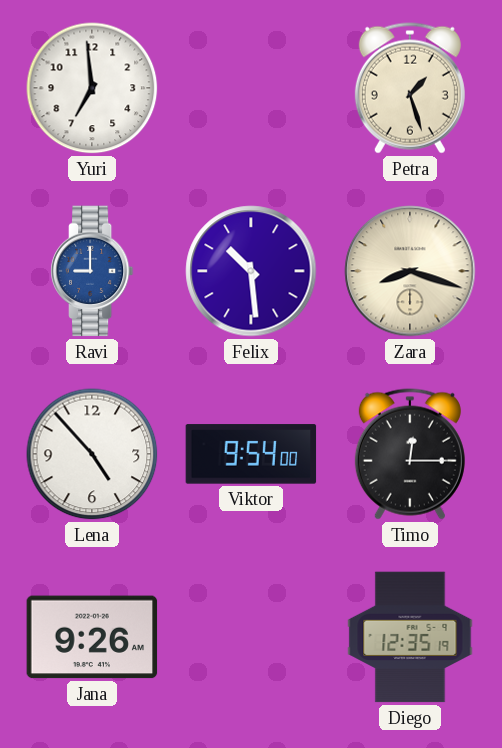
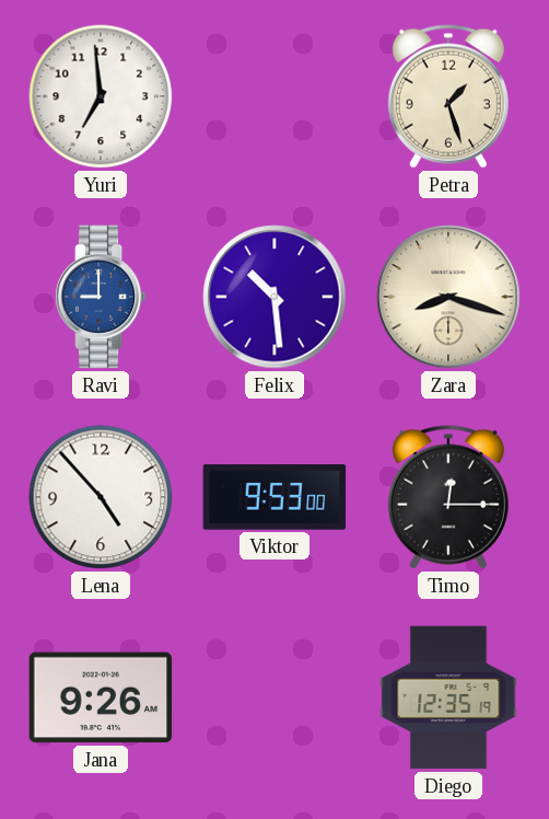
Viktor: 9:54 -> 9:53
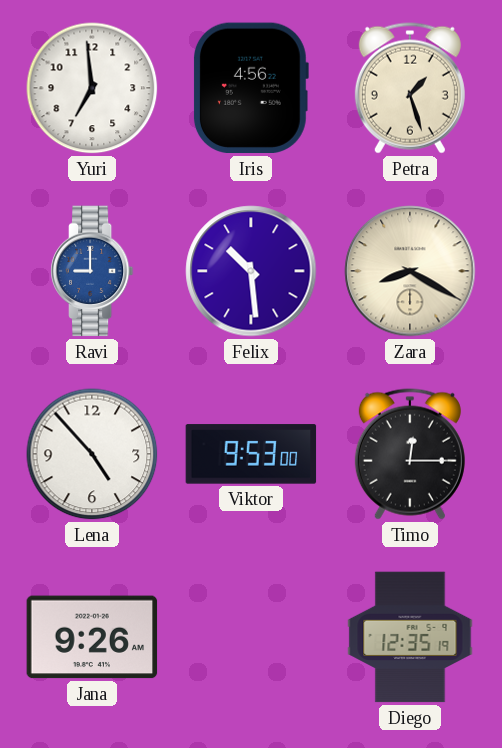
Iris: none -> 4:56
Zara: 8:18 -> 8:20
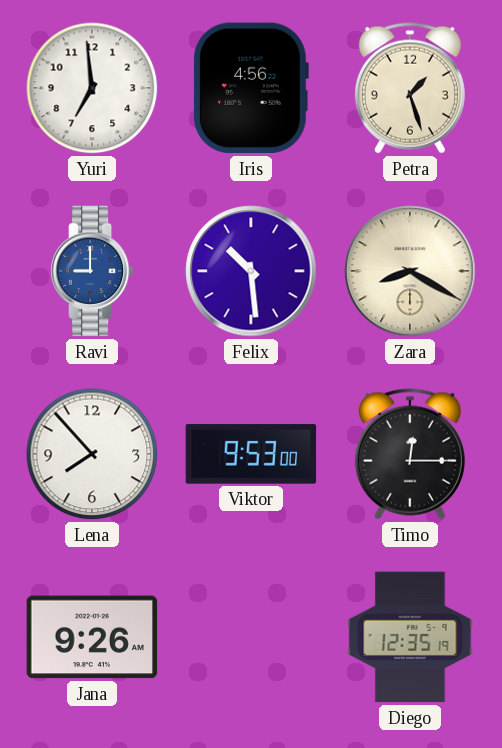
Lena: 4:53 -> 7:53
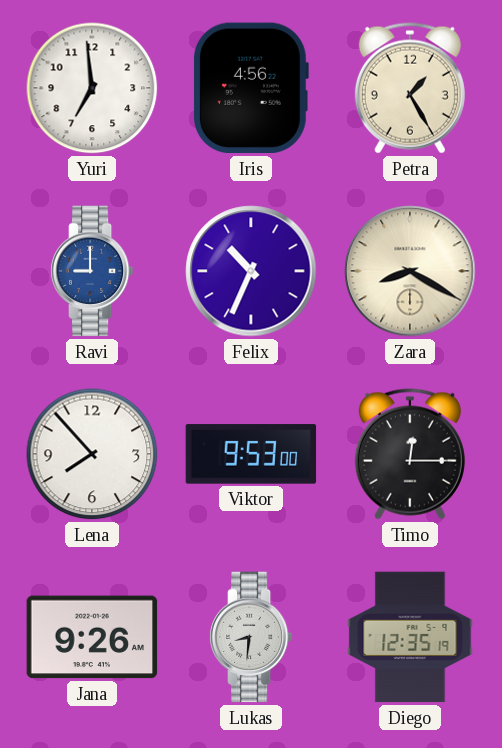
Petra: 1:27 -> 1:25
Felix: 10:29 -> 10:34
Lukas: none -> 8:31
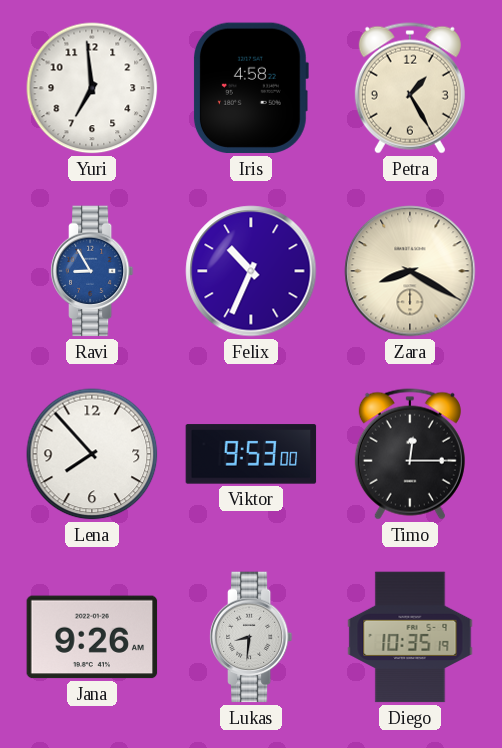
Iris: 4:56 -> 4:58
Ravi: 9:00 -> 8:55
Diego: 12:35 -> 10:35
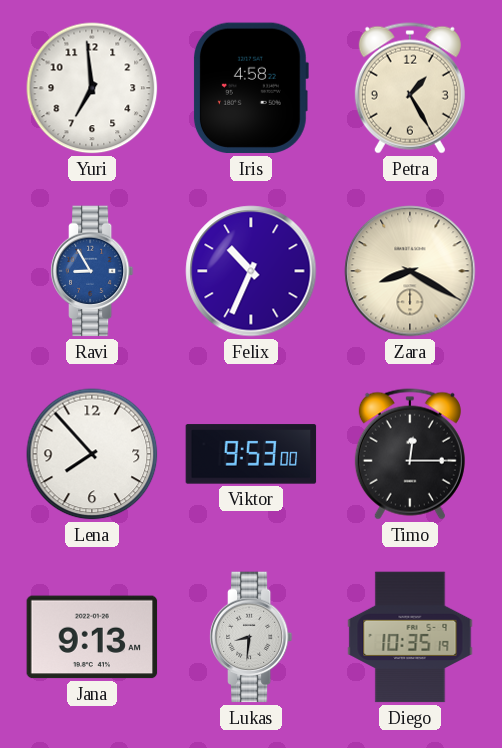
Jana: 9:26 -> 9:13
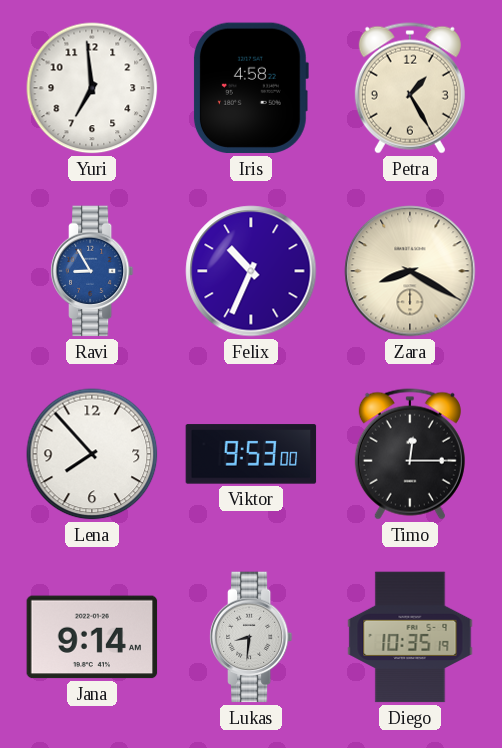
Jana: 9:13 -> 9:14
